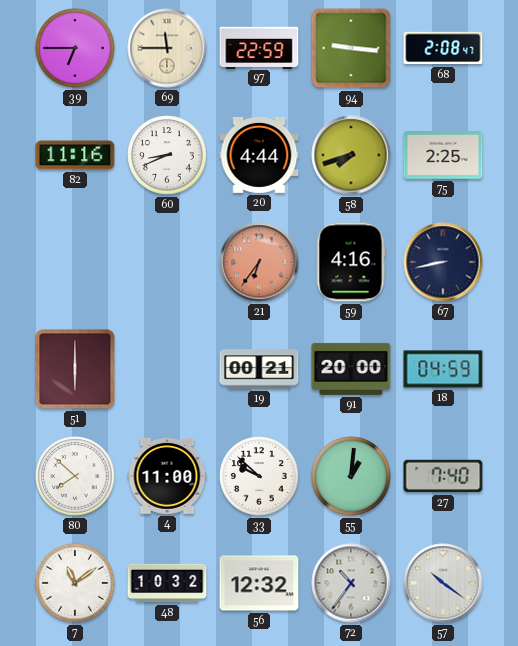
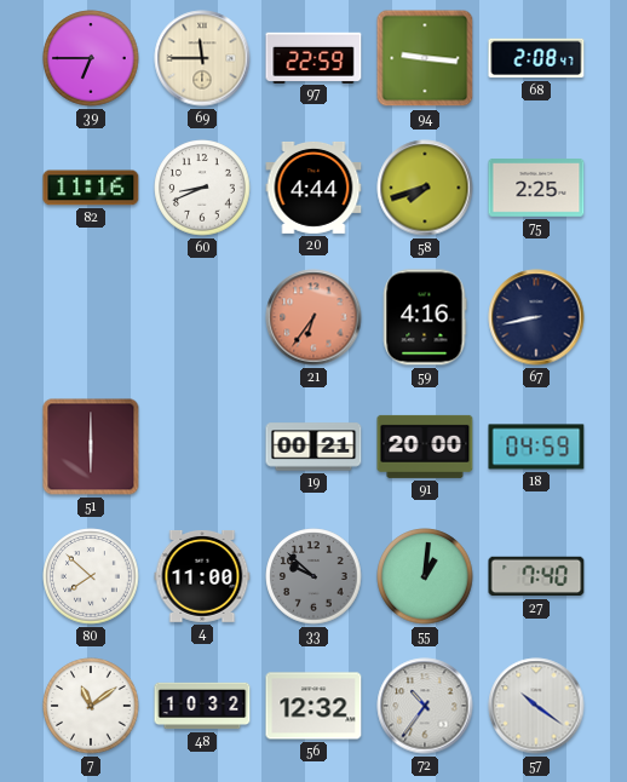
33 dial: white -> grey
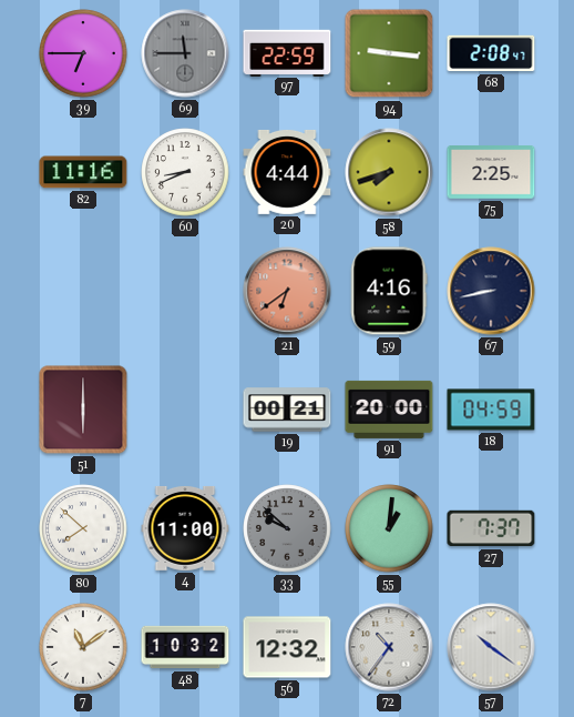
69 dial: cream -> grey
21: 6:36 -> 6:39
27: 7:40 -> 7:37
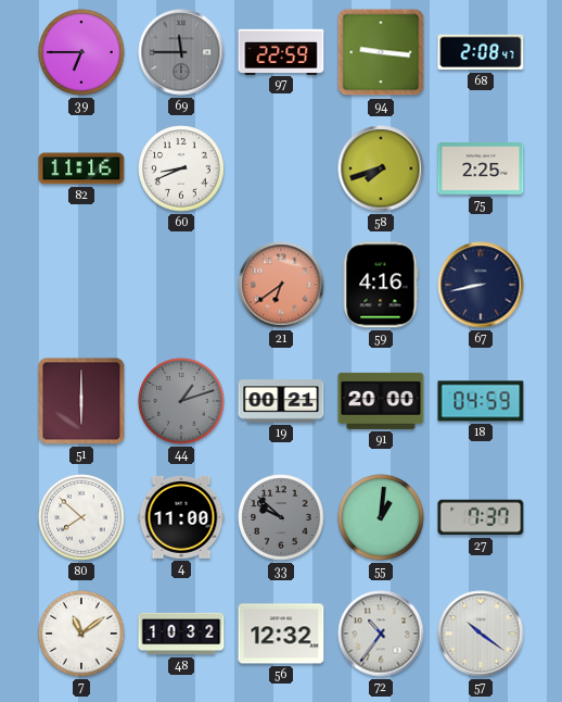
20: 4:44 -> none
44: none -> 1:12
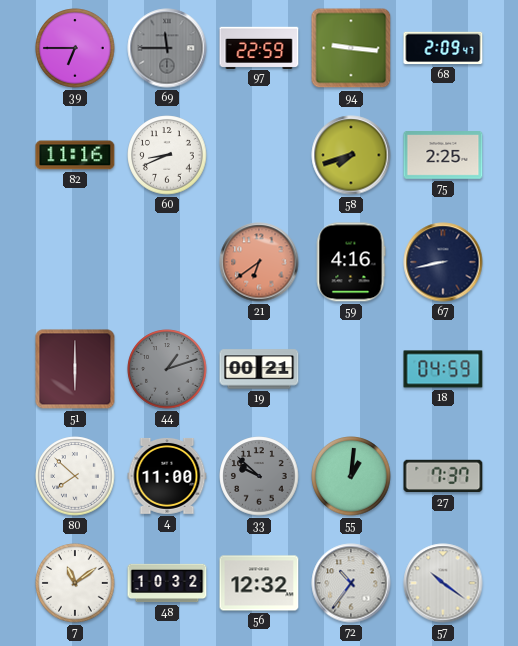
68: 2:08 -> 2:09
91: 20:00 -> none
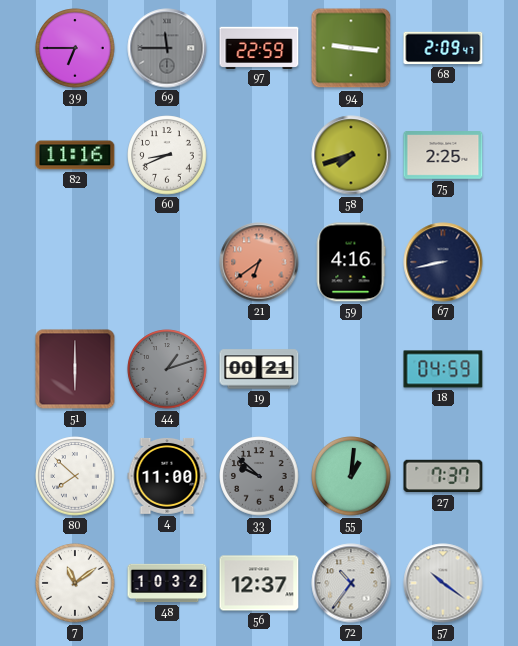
56: 12:32 -> 12:37
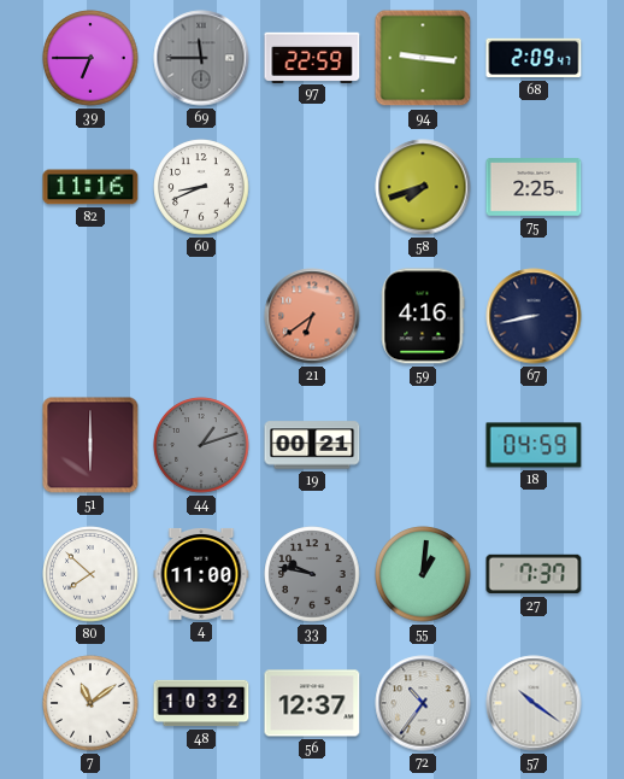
33: 9:52 -> 9:47
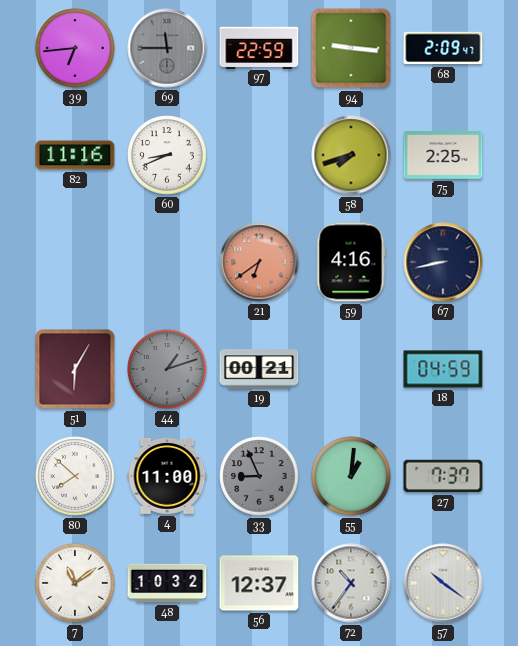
39: 6:45 -> 6:44
51: 6:00 -> 6:05
33: 9:47 -> 8:56
